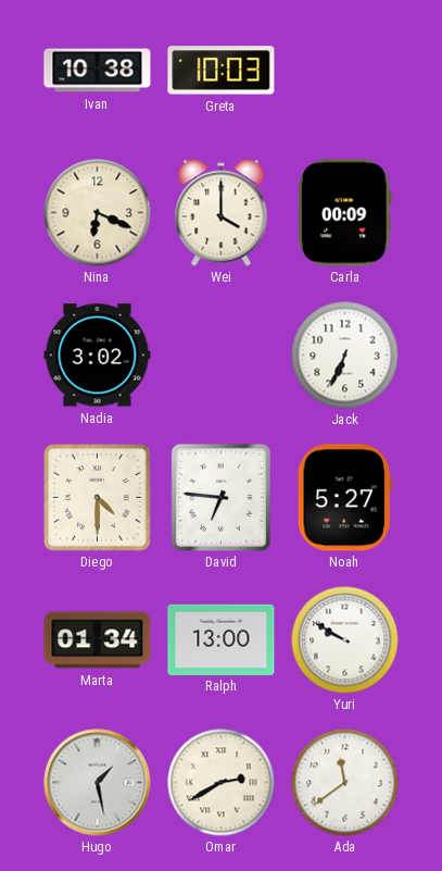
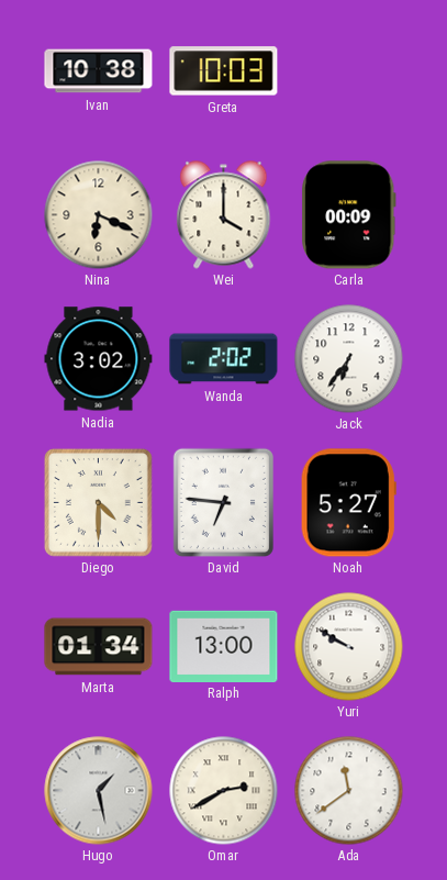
Wanda: none -> 2:02
Jack: 6:34 -> 6:36
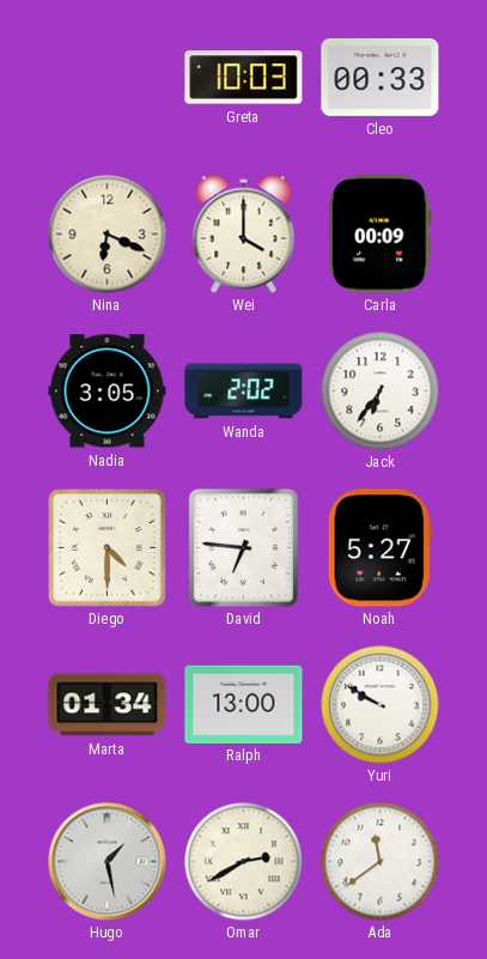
Ivan: 10:38 -> none
Cleo: none -> 00:33
Nadia: 3:02 -> 3:05
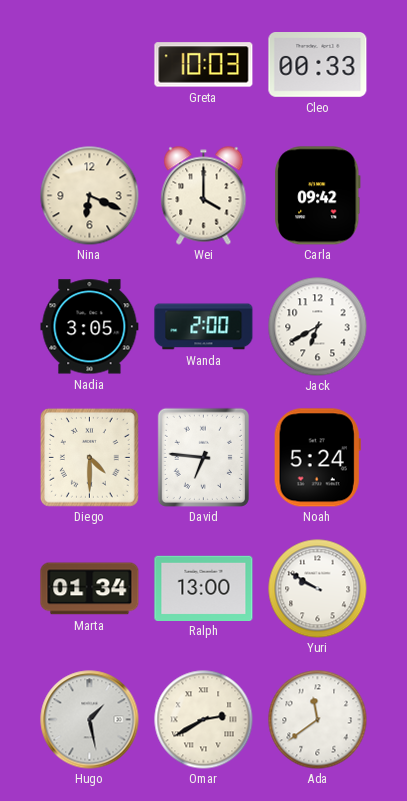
Carla: 00:09 -> 09:42
Wanda: 2:02 -> 2:00
Jack: 6:36 -> 6:40
Noah: 5:27 -> 5:24
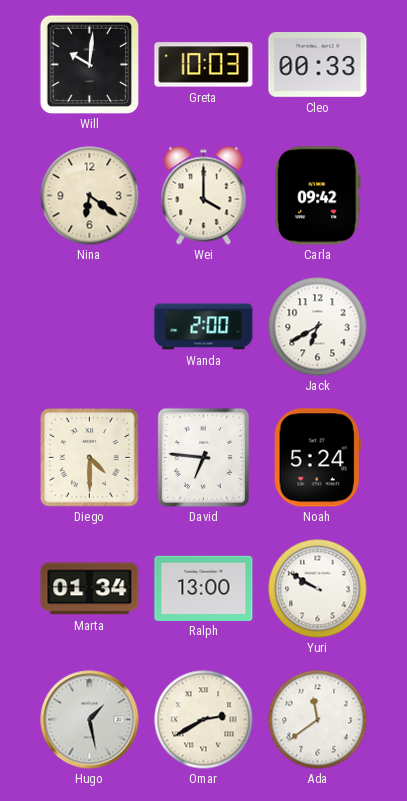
Will: none -> 10:01
Nina: 6:19 -> 6:21
Nadia: 3:05 -> none
